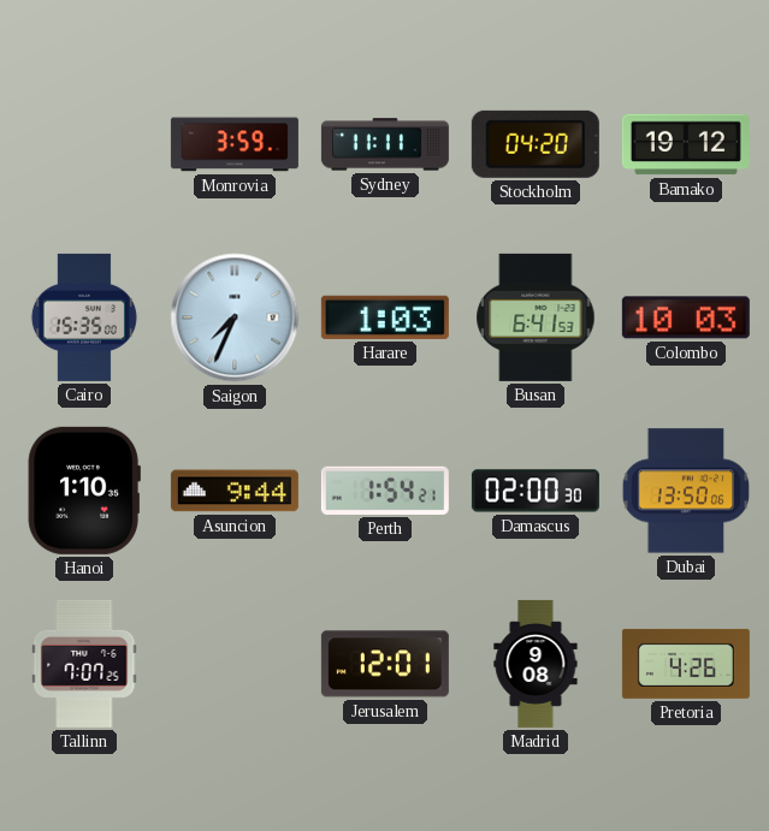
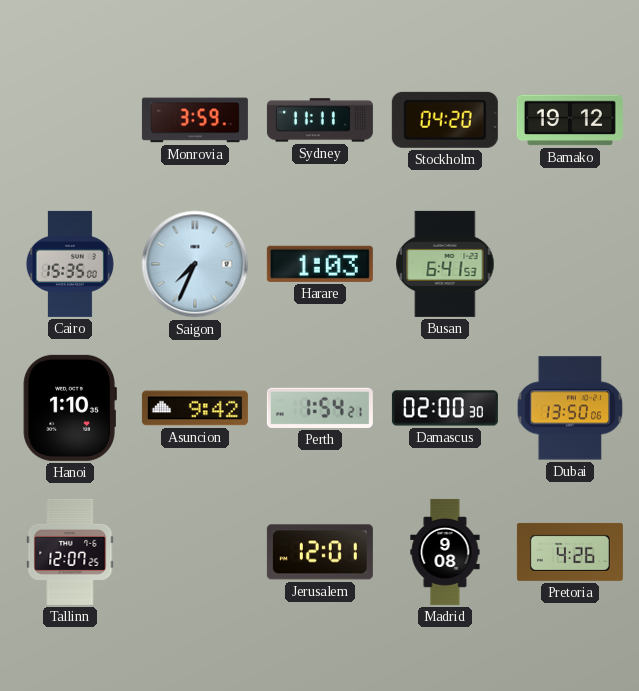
Colombo: 10:03 -> none
Asuncion: 9:44 -> 9:42
Tallinn: 7:07 -> 12:07
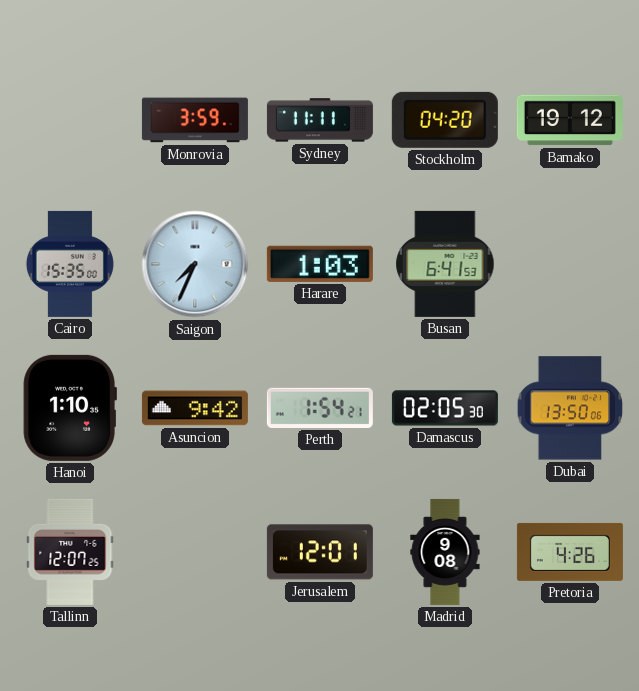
Damascus: 02:00 -> 02:05
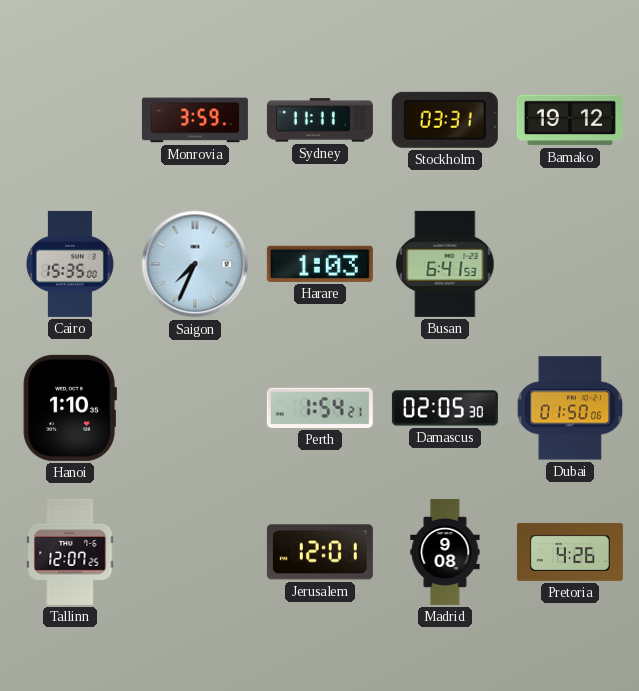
Stockholm: 04:20 -> 03:31
Asuncion: 9:42 -> none
Dubai: 13:50 -> 01:50
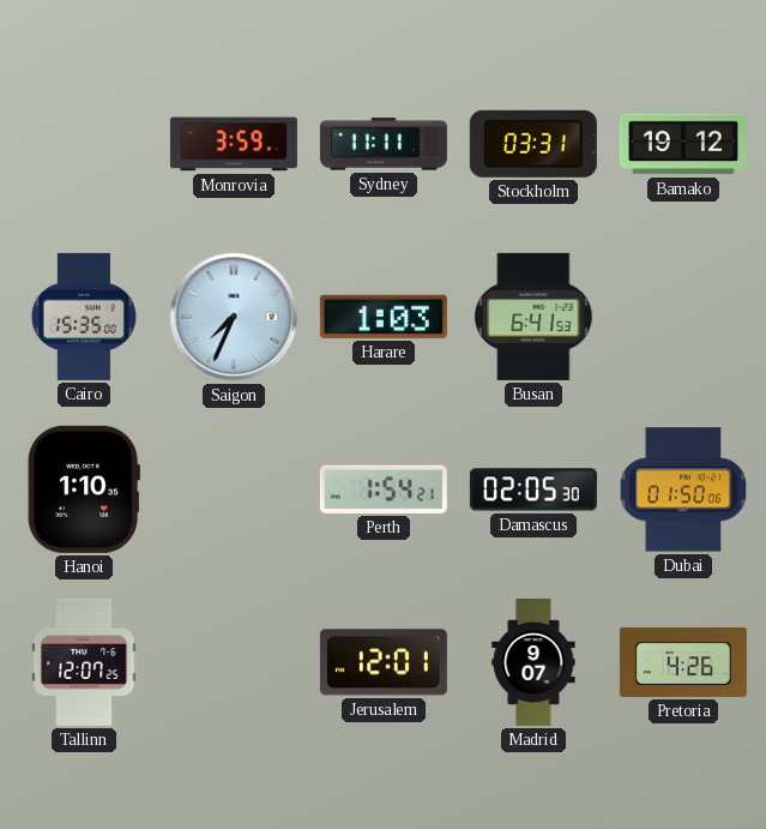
Madrid: 9:08 -> 9:07
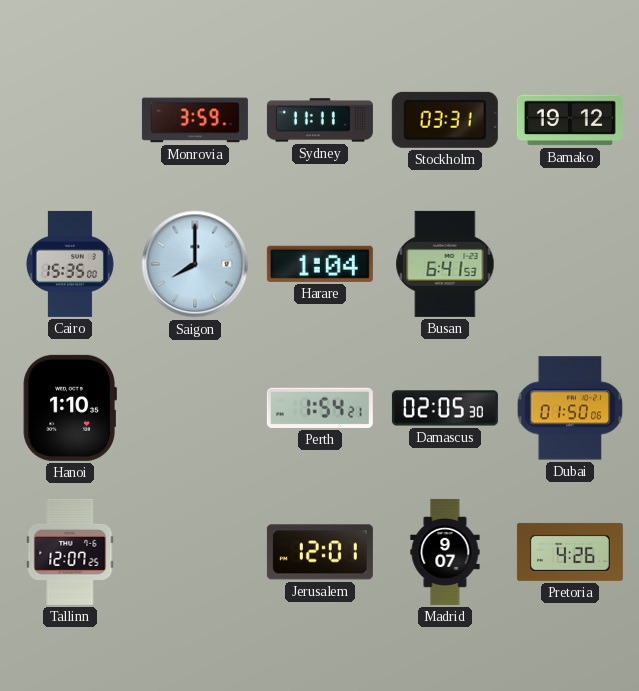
Saigon: 7:34 -> 8:00
Harare: 1:03 -> 1:04
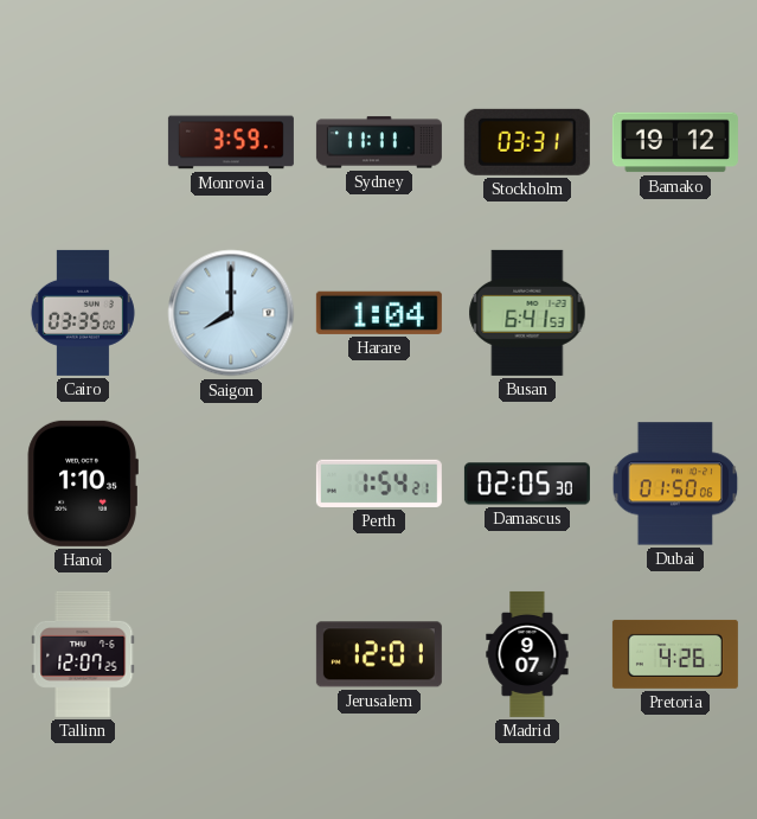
Cairo: 15:35 -> 03:35
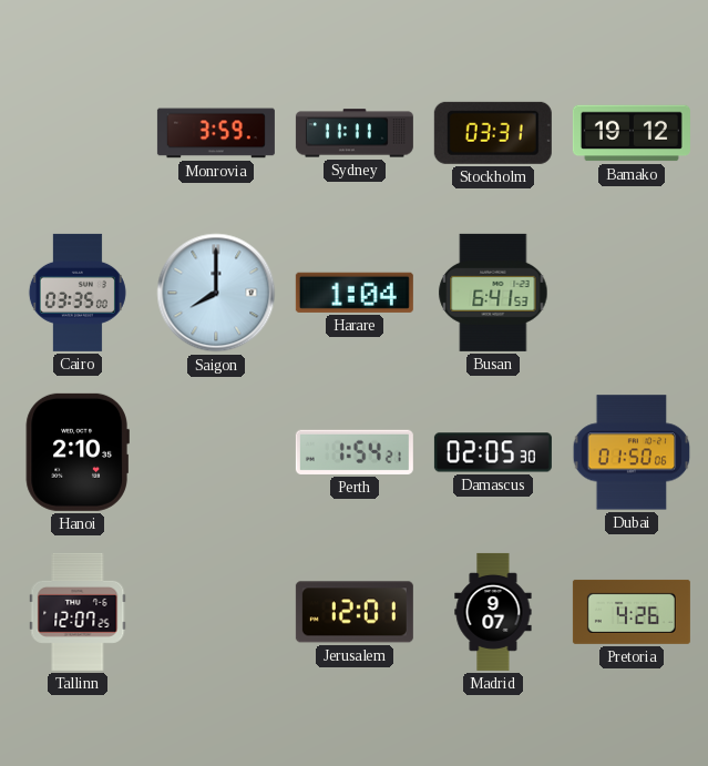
Hanoi: 1:10 -> 2:10
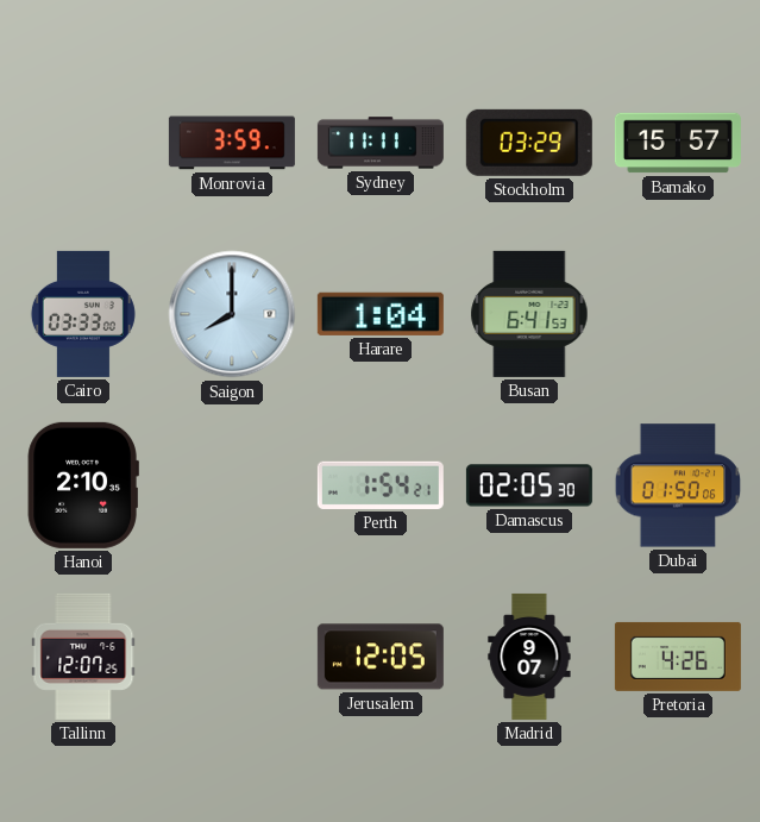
Stockholm: 03:31 -> 03:29
Bamako: 19:12 -> 15:57
Cairo: 03:35 -> 03:33
Jerusalem: 12:01 -> 12:05
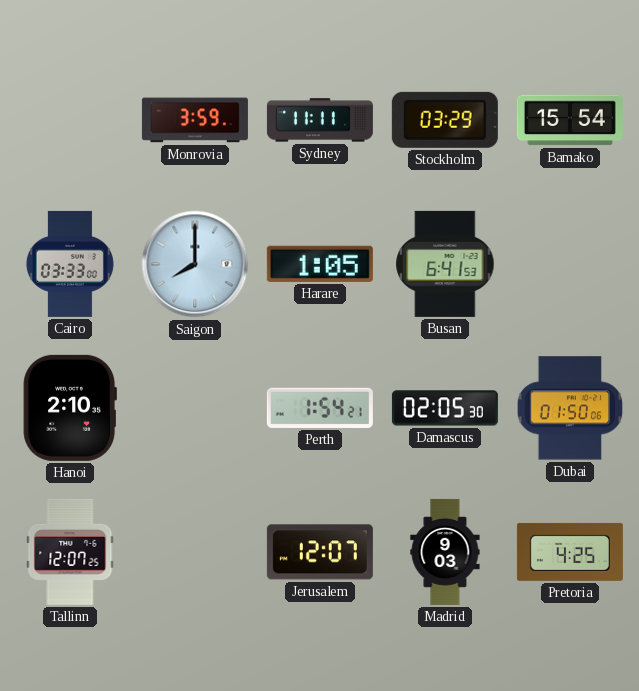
Bamako: 15:57 -> 15:54
Harare: 1:04 -> 1:05
Jerusalem: 12:05 -> 12:07
Madrid: 9:07 -> 9:03
Pretoria: 4:26 -> 4:25
